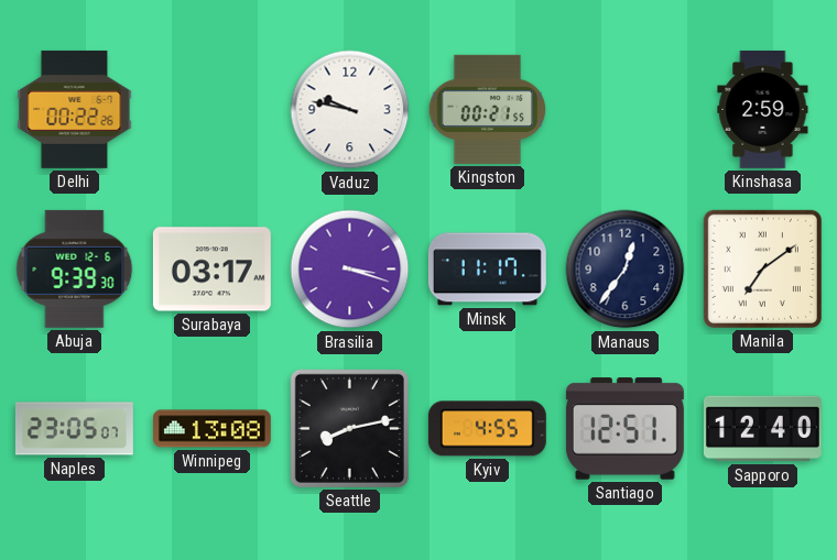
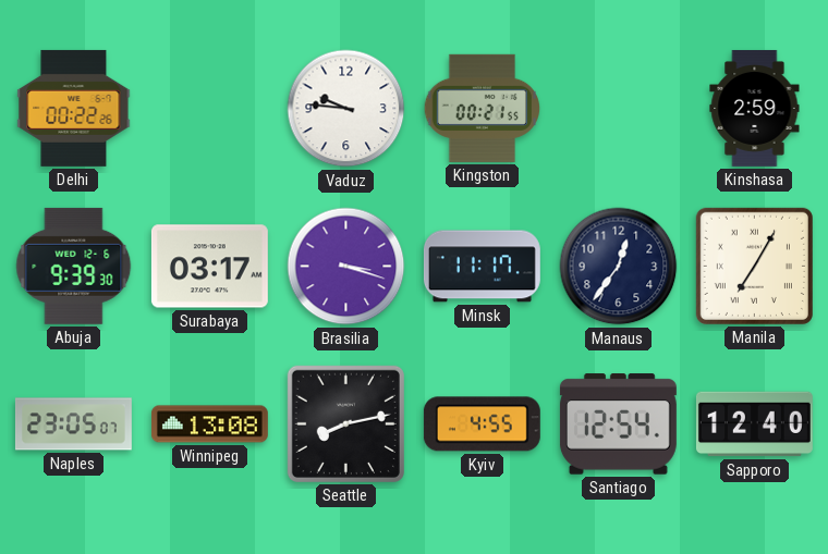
Vaduz: 9:47 -> 9:46
Manila: 7:09 -> 7:05
Santiago: 12:51 -> 12:54
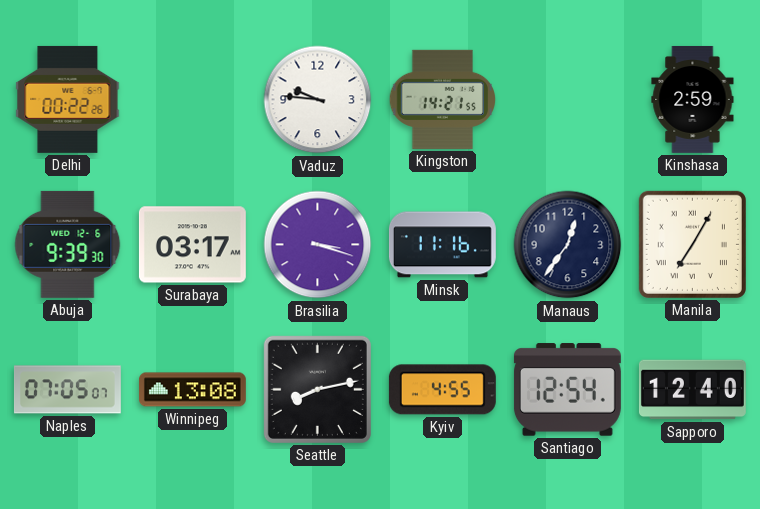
Kingston: 00:21 -> 14:21
Minsk: 11:17 -> 11:16
Naples: 23:05 -> 07:05
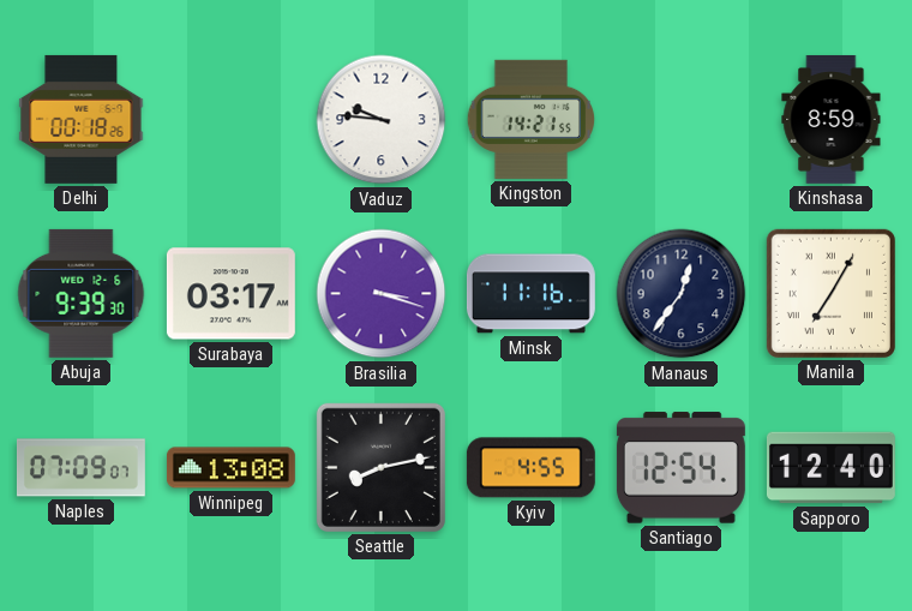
Delhi: 00:22 -> 00:18
Kinshasa: 2:59 -> 8:59
Naples: 07:05 -> 07:09
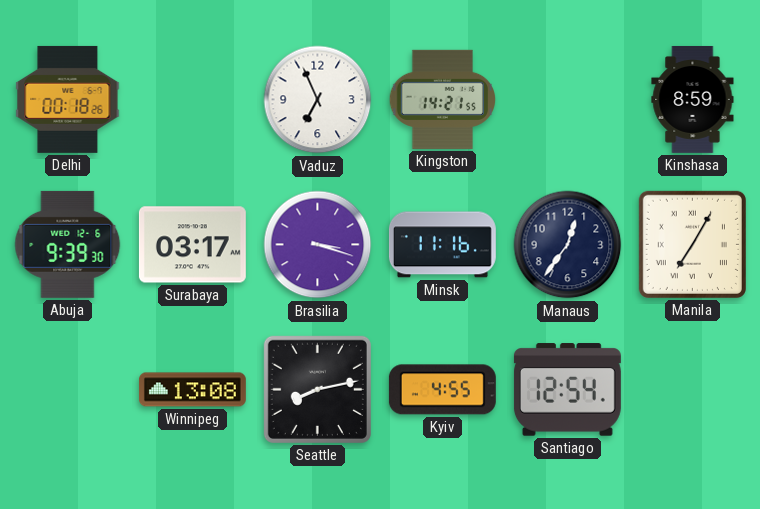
Vaduz: 9:46 -> 6:56
Naples: 07:09 -> none
Sapporo: 12:40 -> none
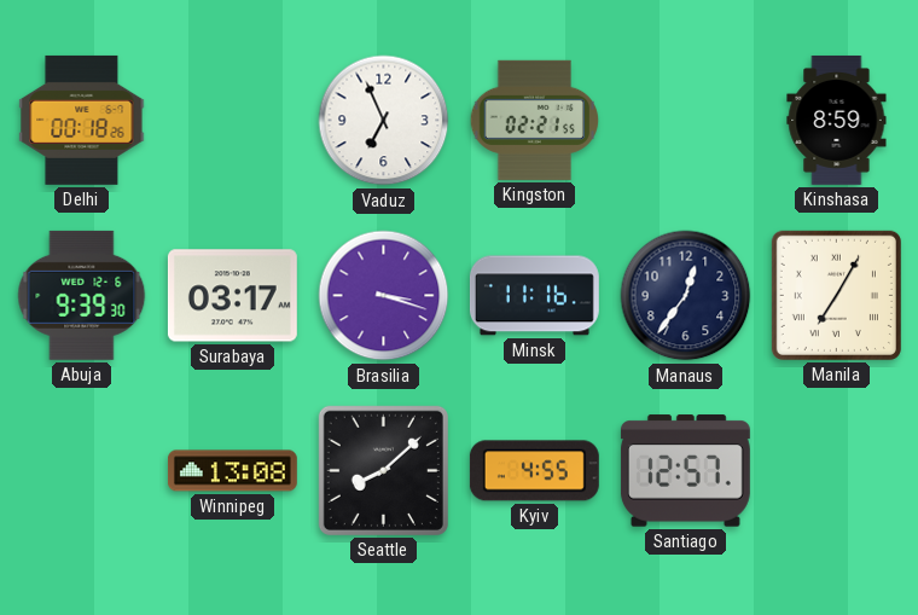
Kingston: 14:21 -> 02:21
Seattle: 8:13 -> 8:08
Santiago: 12:54 -> 12:57
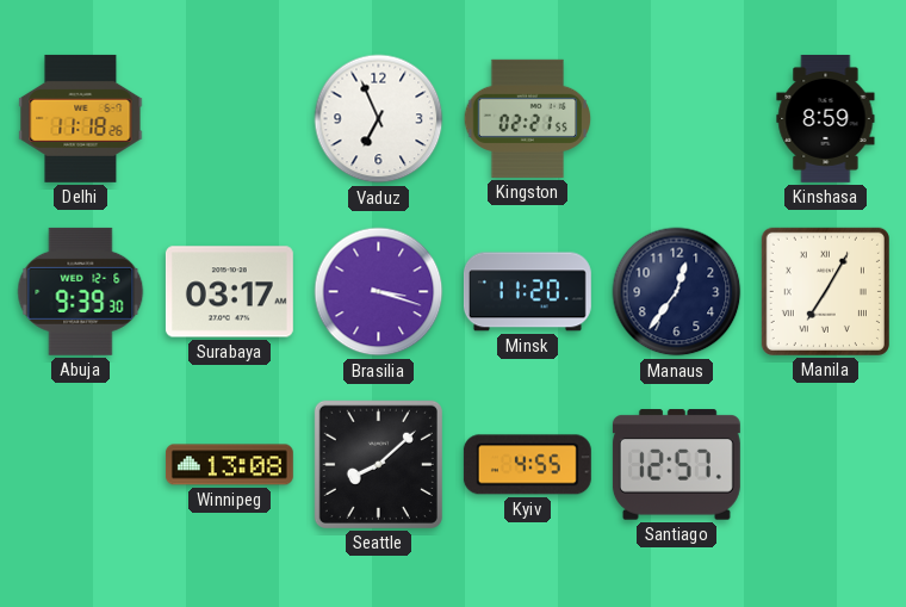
Delhi: 00:18 -> 11:18
Minsk: 11:16 -> 11:20
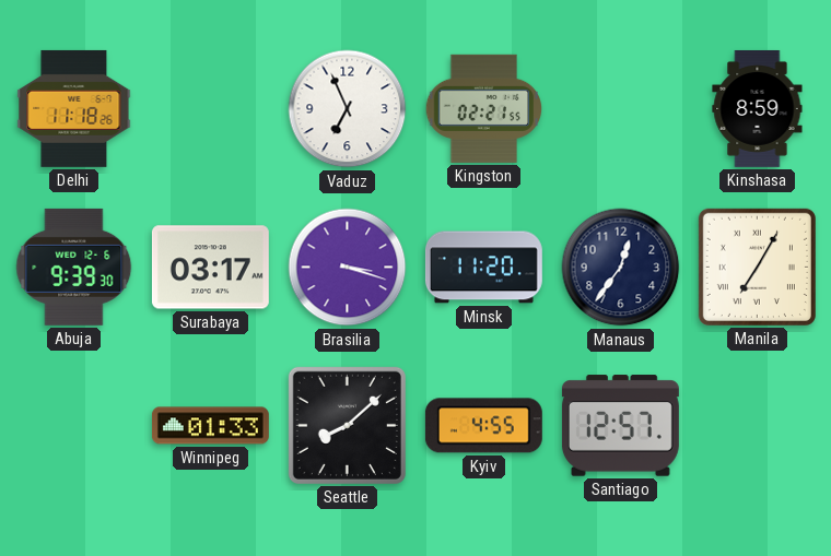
Winnipeg: 13:08 -> 01:33
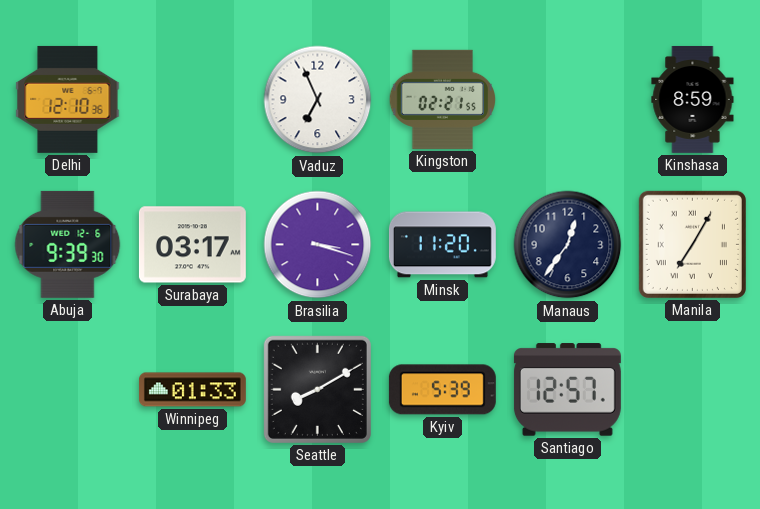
Delhi: 11:18 -> 12:10
Seattle: 8:08 -> 8:10
Kyiv: 4:55 -> 5:39
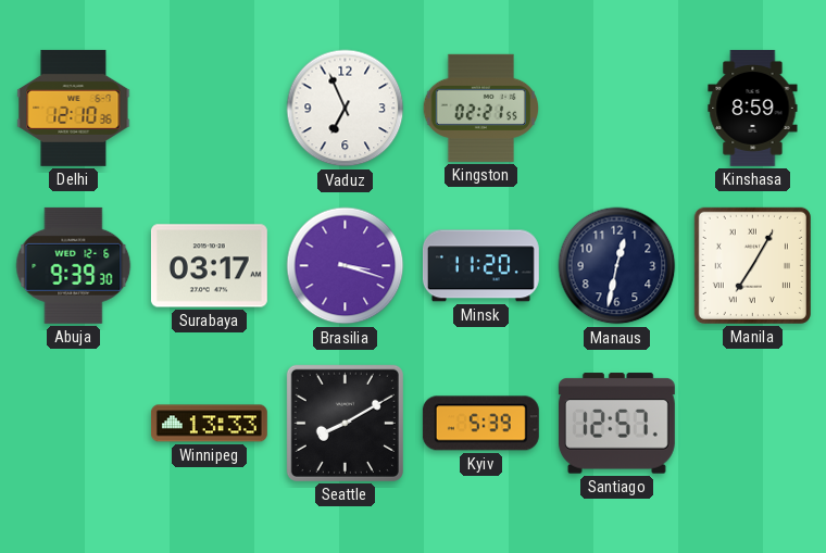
Manaus: 12:36 -> 12:32
Winnipeg: 01:33 -> 13:33
